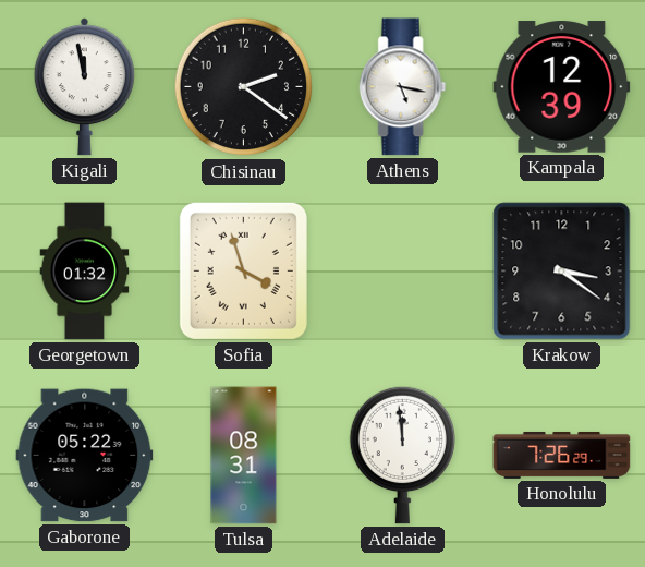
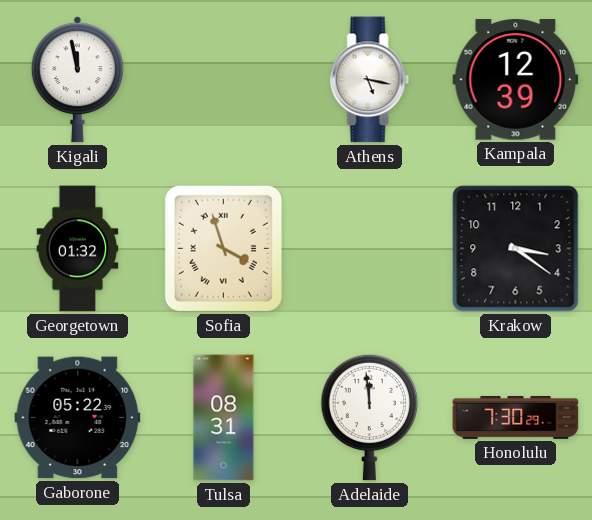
Chisinau: 2:21 -> none
Honolulu: 7:26 -> 7:30
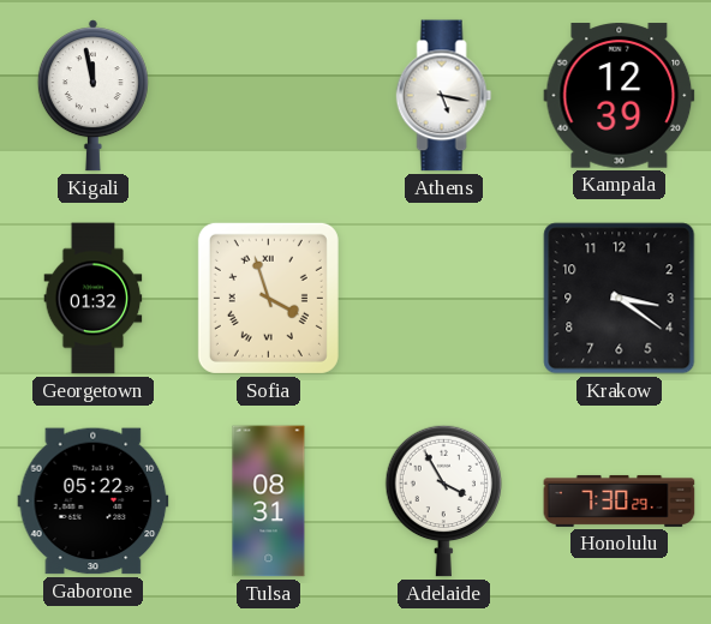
Adelaide: 11:59 -> 3:55
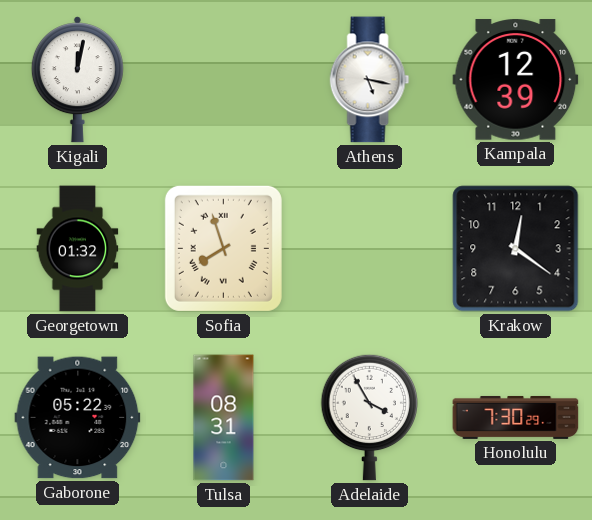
Kigali: 11:58 -> 12:02
Sofia: 3:57 -> 7:57
Krakow: 3:21 -> 12:21
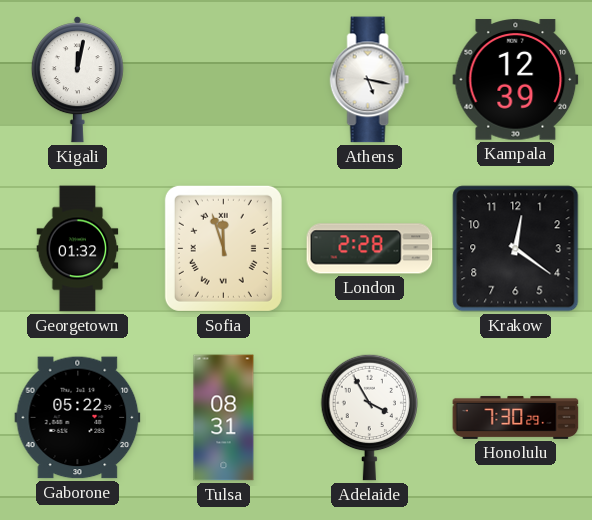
Sofia: 7:57 -> 11:57
London: none -> 2:28
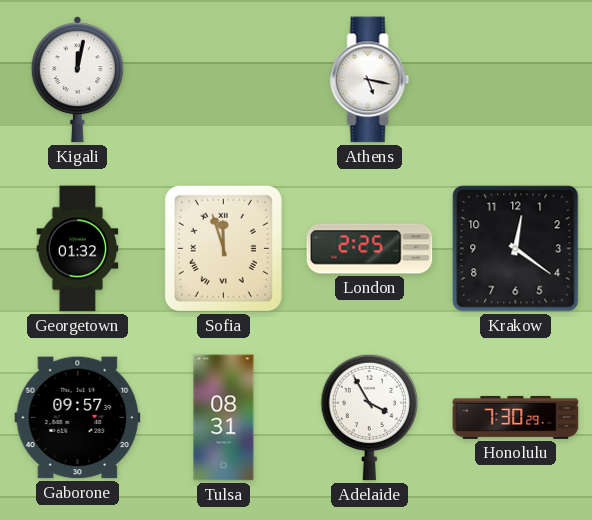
Kampala: 12:39 -> none
London: 2:28 -> 2:25
Gaborone: 05:22 -> 09:57
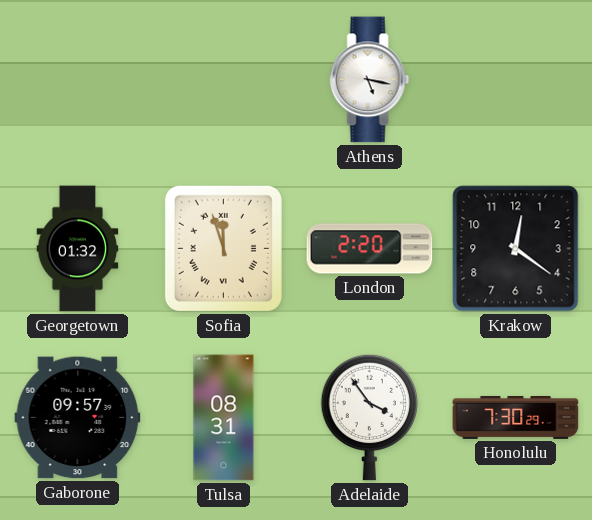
Kigali: 12:02 -> none
London: 2:25 -> 2:20
Adelaide: 3:55 -> 3:54
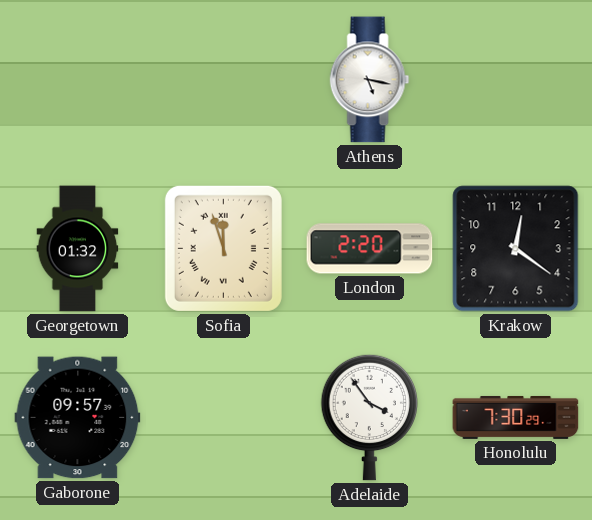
Tulsa: 08:31 -> none
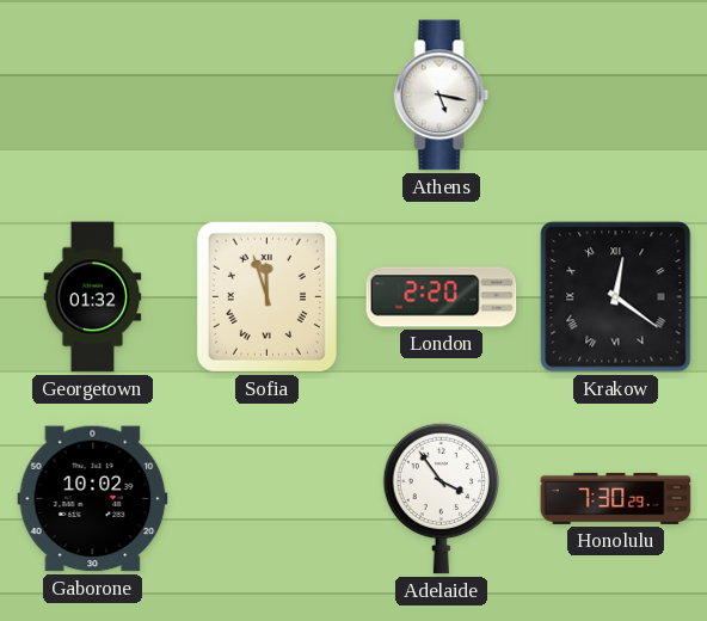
Krakow numerals: Arabic -> Roman
Gaborone: 09:57 -> 10:02
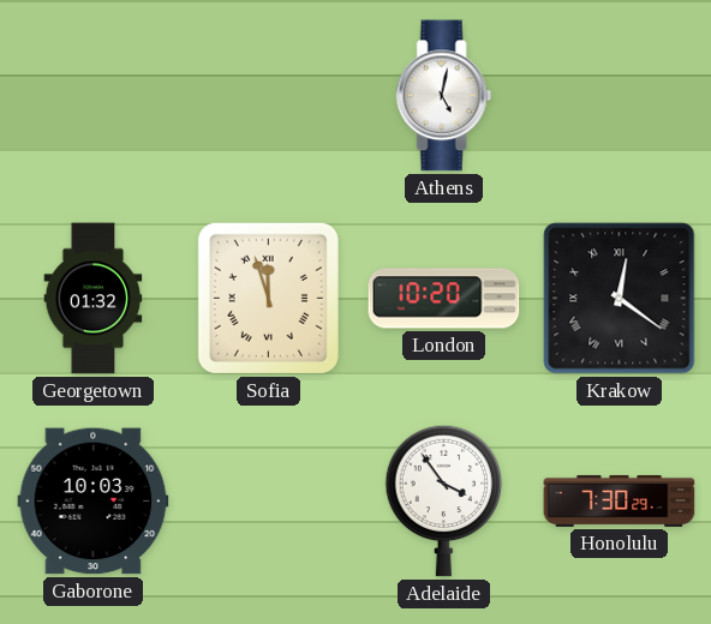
Athens: 5:17 -> 5:02
London: 2:20 -> 10:20
Gaborone: 10:02 -> 10:03
